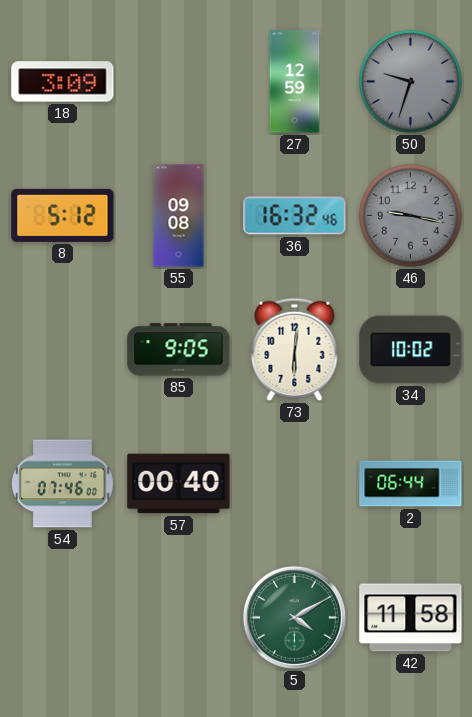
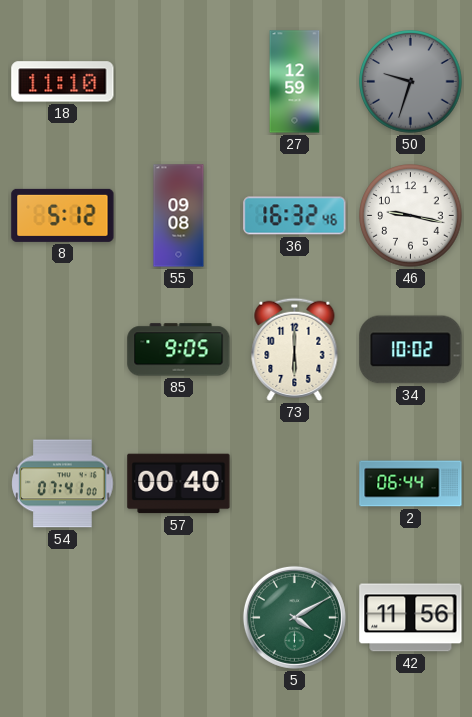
18: 3:09 -> 11:10
46 dial: grey -> white
73: 6:01 -> 6:00
54: 07:46 -> 07:41
42: 11:58 -> 11:56
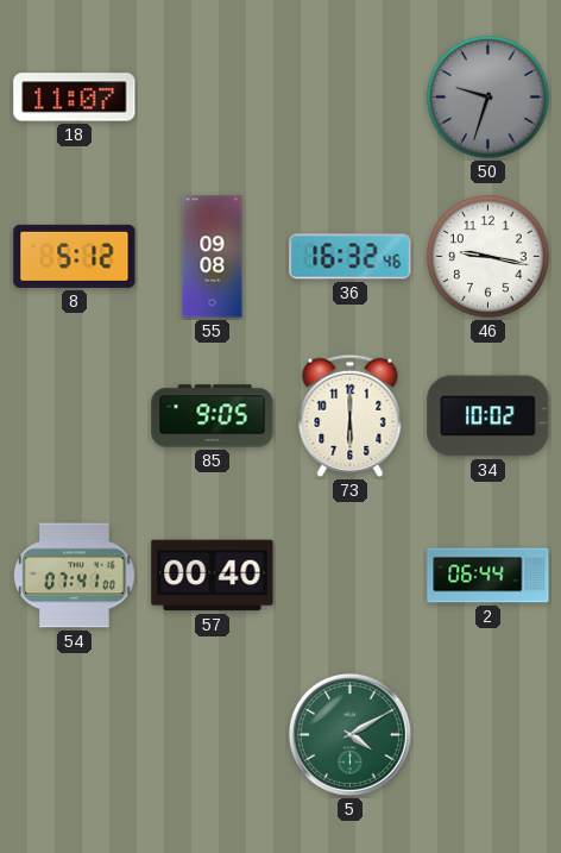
18: 11:10 -> 11:07
27: 12:59 -> none
42: 11:56 -> none
